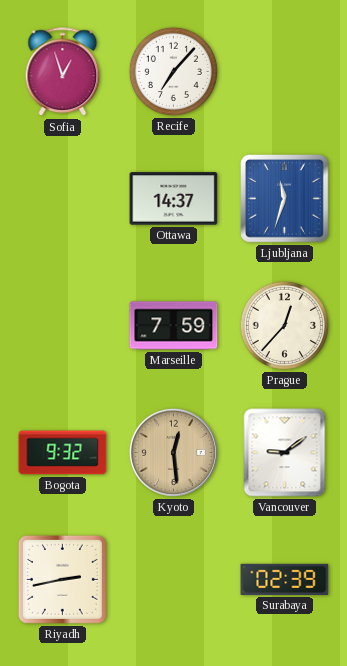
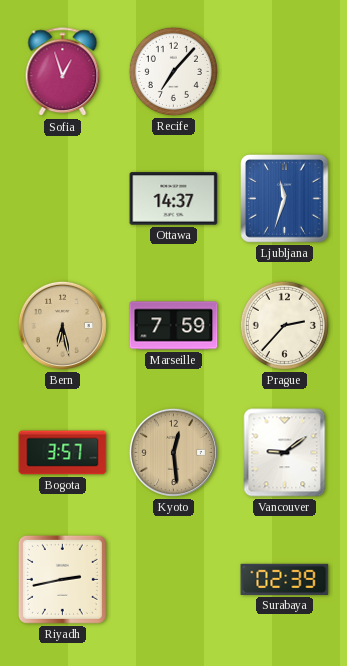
Bern: none -> 6:28
Prague: 12:37 -> 2:37
Bogota: 9:32 -> 3:57
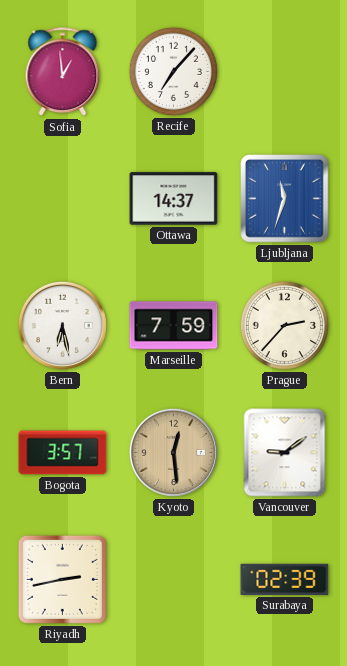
Sofia: 12:57 -> 12:59
Bern dial: champagne -> white
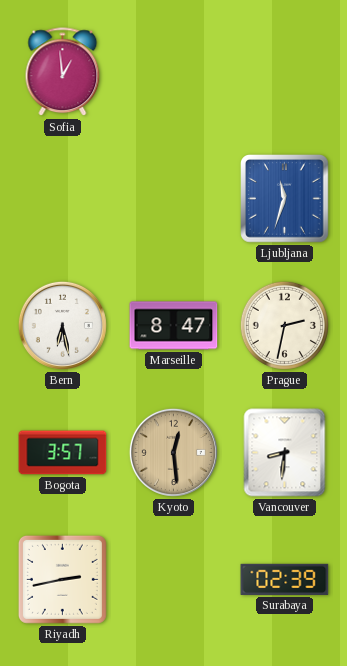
Recife: 7:07 -> none
Ottawa: 14:37 -> none
Marseille: 7:59 -> 8:47
Prague: 2:37 -> 2:32
Vancouver: 9:09 -> 8:31
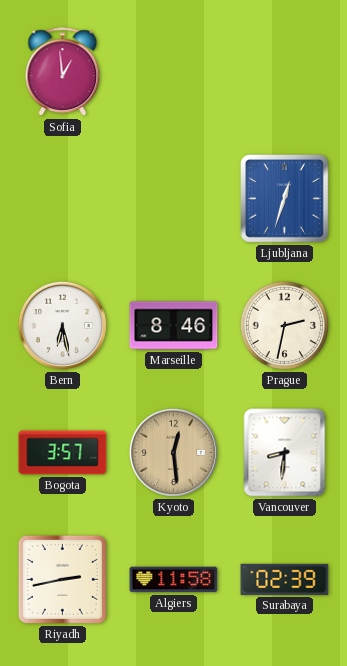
Ljubljana: 11:33 -> 12:33
Marseille: 8:47 -> 8:46
Algiers: none -> 11:58
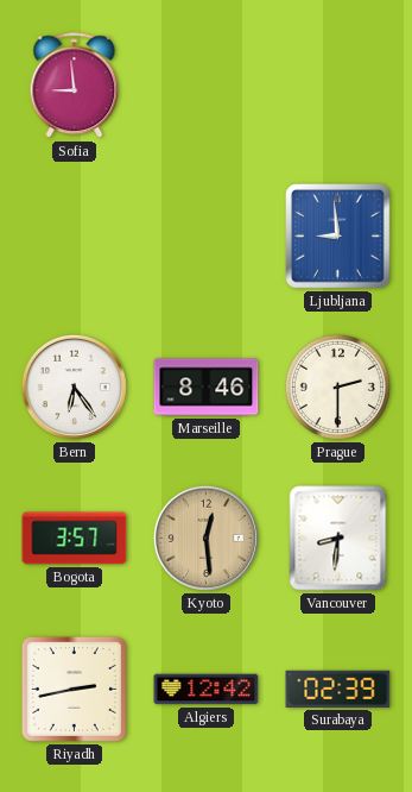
Sofia: 12:59 -> 8:59
Ljubljana: 12:33 -> 8:59
Bern: 6:28 -> 6:24
Prague: 2:32 -> 2:30
Algiers: 11:58 -> 12:42
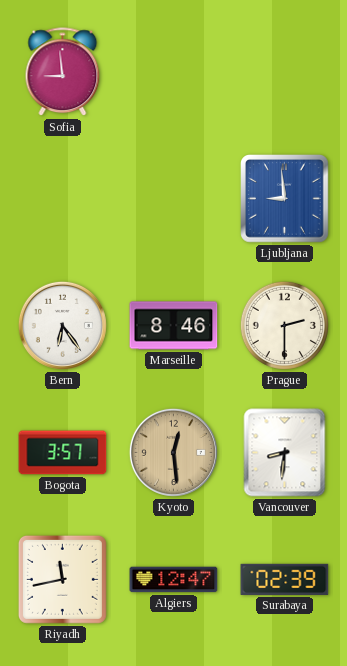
Riyadh: 2:43 -> 11:43
Algiers: 12:42 -> 12:47
